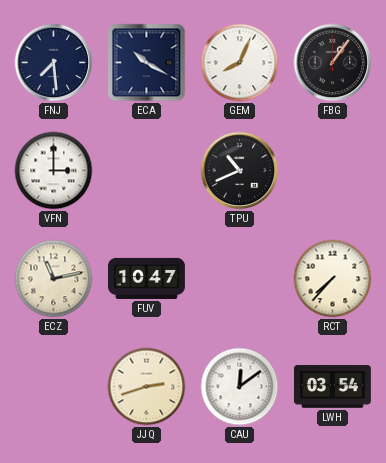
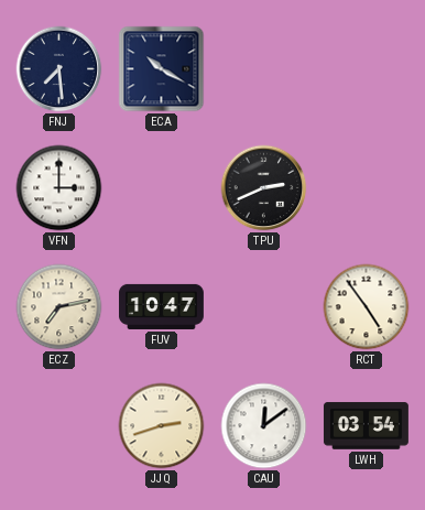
GEM: 8:04 -> none
FBG: 1:06 -> none
TPU: 10:41 -> 2:41
ECZ: 11:13 -> 7:13
RCT: 7:37 -> 4:54
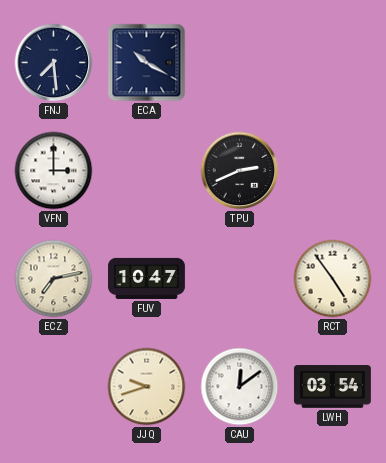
JJQ: 2:42 -> 9:42
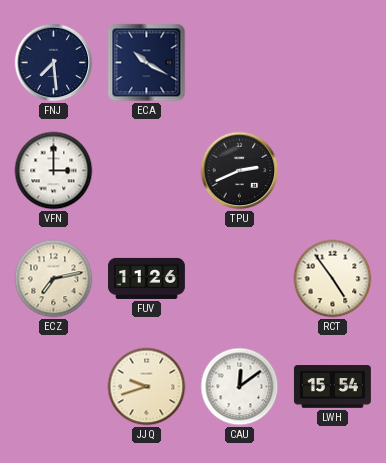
FUV: 10:47 -> 11:26
LWH: 03:54 -> 15:54
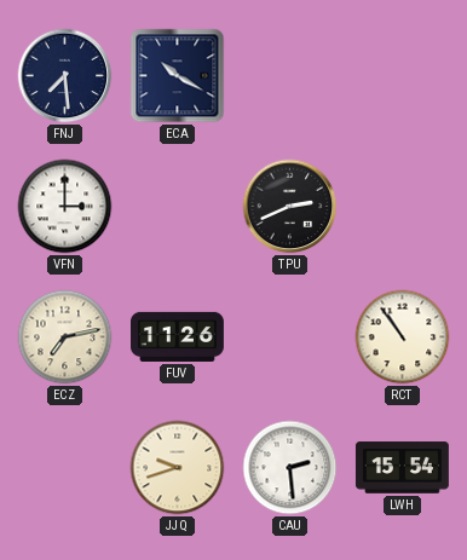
RCT: 4:54 -> 10:54
CAU: 12:09 -> 2:29
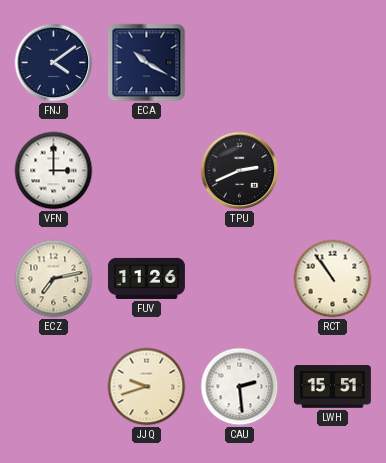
FNJ: 7:29 -> 4:09
LWH: 15:54 -> 15:51
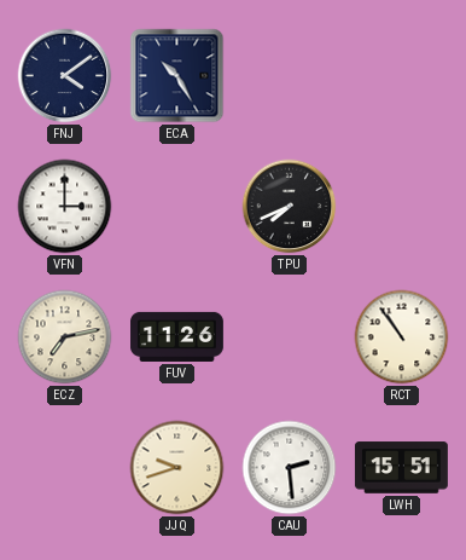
ECA: 10:20 -> 10:25
TPU: 2:41 -> 7:41
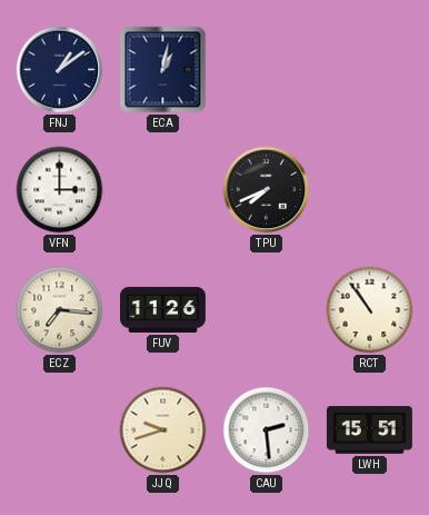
FNJ: 4:09 -> 1:09
ECA: 10:25 -> 1:02
ECZ: 7:13 -> 7:16
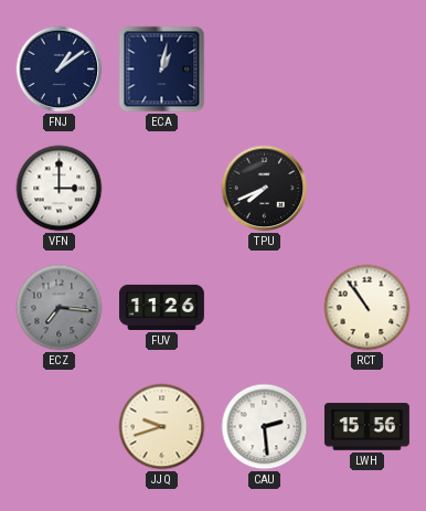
ECZ dial: cream -> grey
LWH: 15:51 -> 15:56
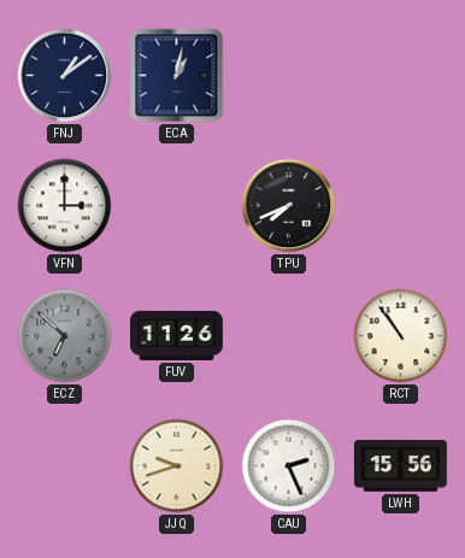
ECZ: 7:16 -> 6:52
CAU: 2:29 -> 2:26
